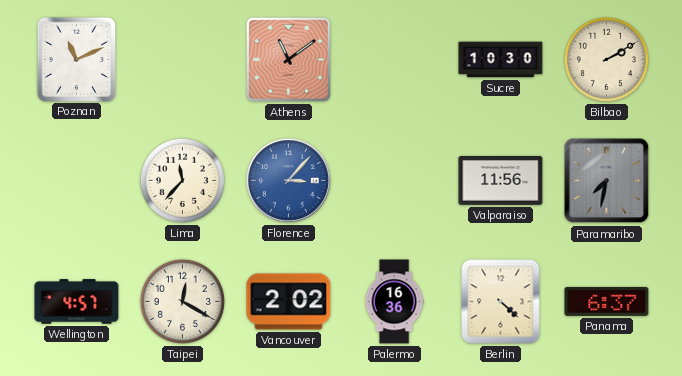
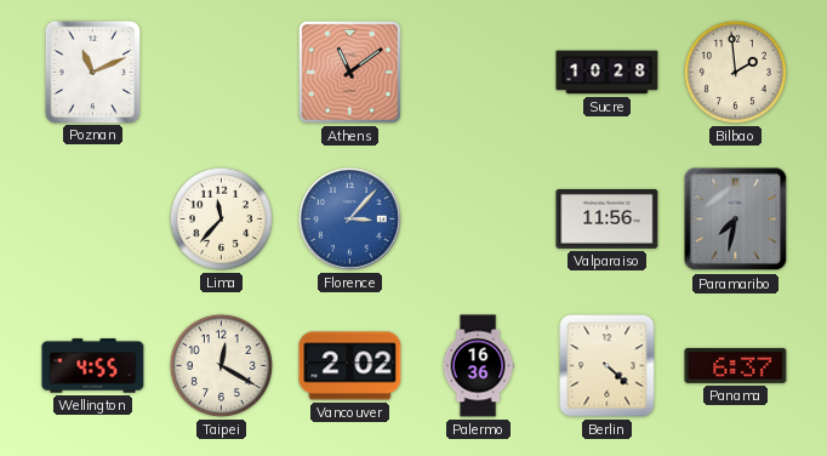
Sucre: 10:30 -> 10:28
Bilbao: 2:10 -> 1:59
Wellington: 4:57 -> 4:55
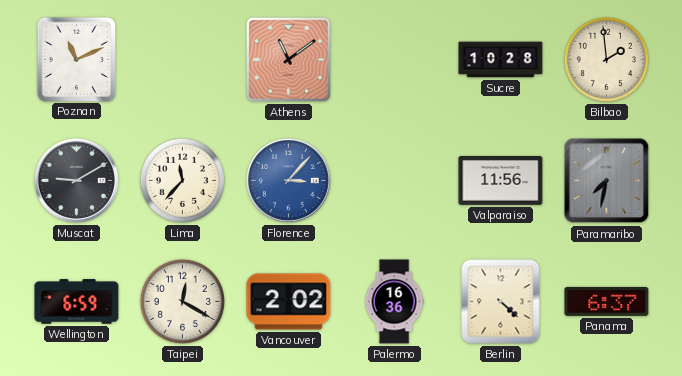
Muscat: none -> 9:10
Wellington: 4:55 -> 6:59
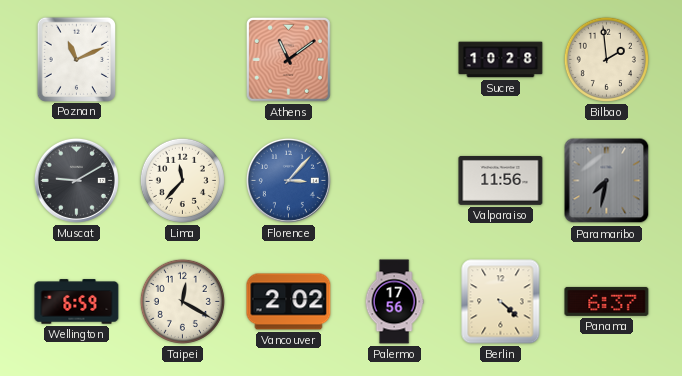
Palermo: 16:36 -> 17:56
